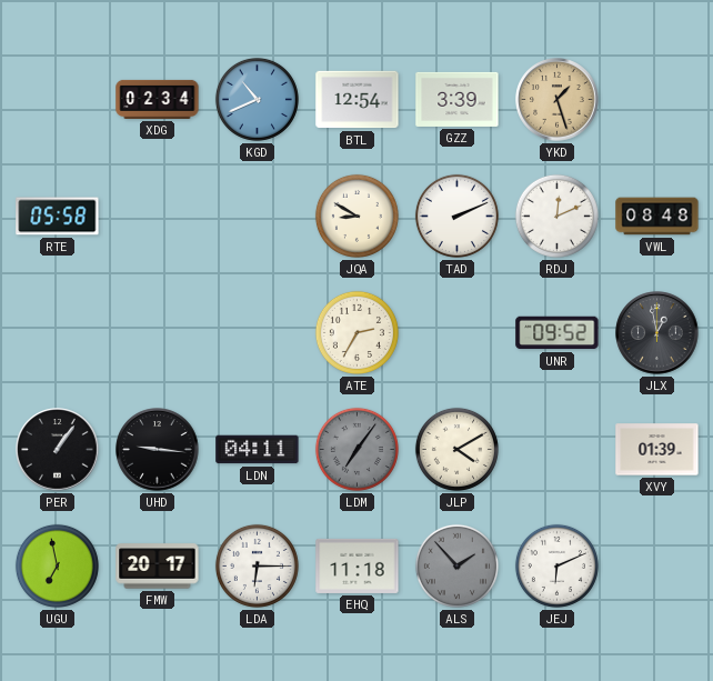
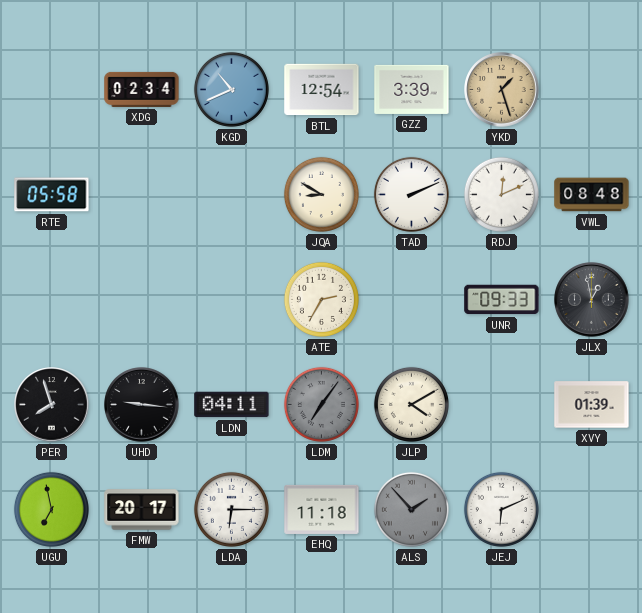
UNR: 09:52 -> 09:33
PER: 1:06 -> 7:57
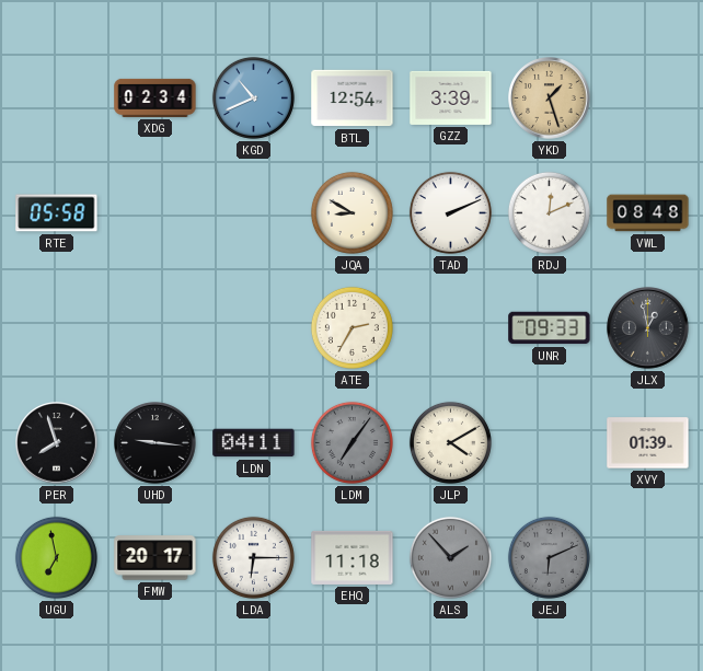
JEJ dial: white -> grey
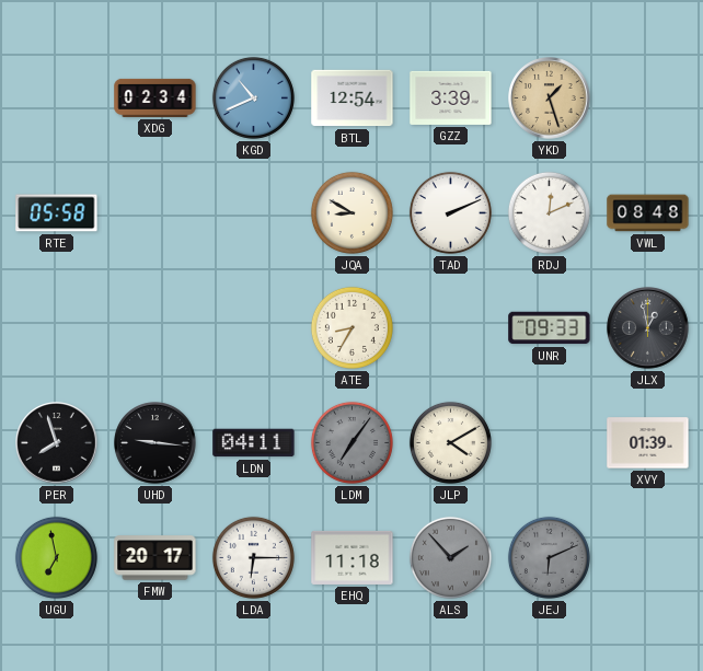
ATE: 2:35 -> 8:35
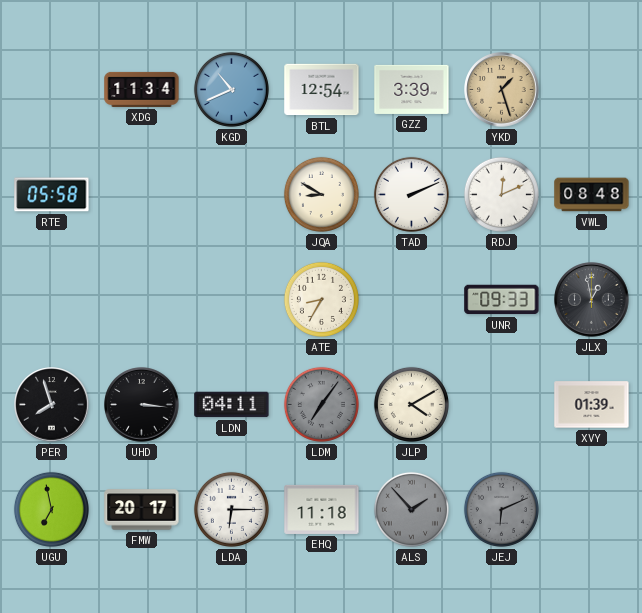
XDG: 02:34 -> 11:34
UHD: 9:16 -> 3:16
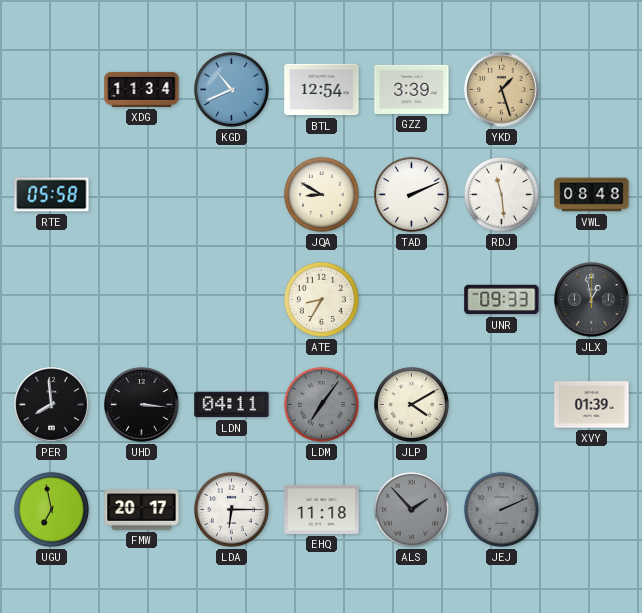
RDJ: 12:11 -> 11:29
PER: 7:57 -> 7:59
JEJ: 6:11 -> 2:11
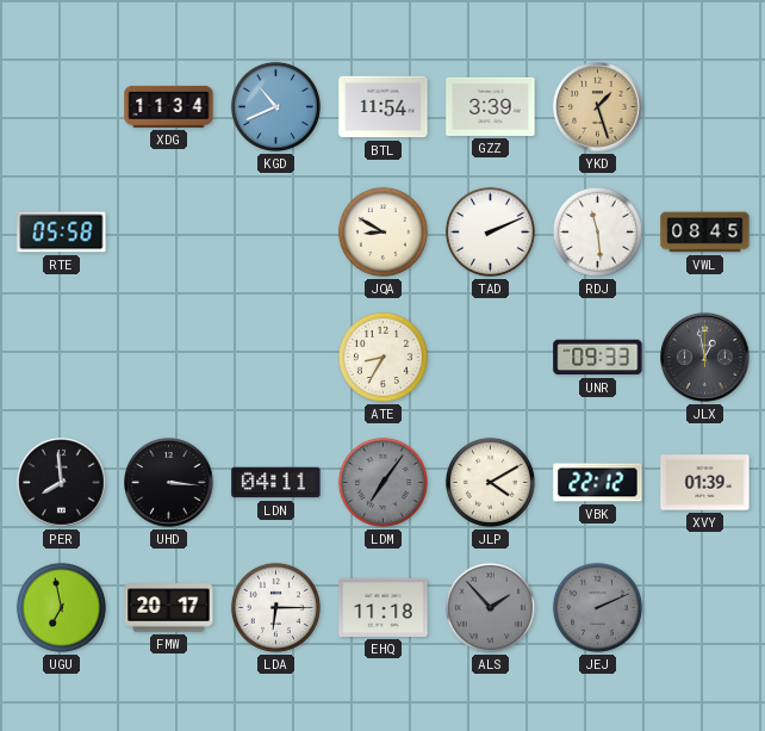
BTL: 12:54 -> 11:54
VWL: 08:48 -> 08:45
VBK: none -> 22:12
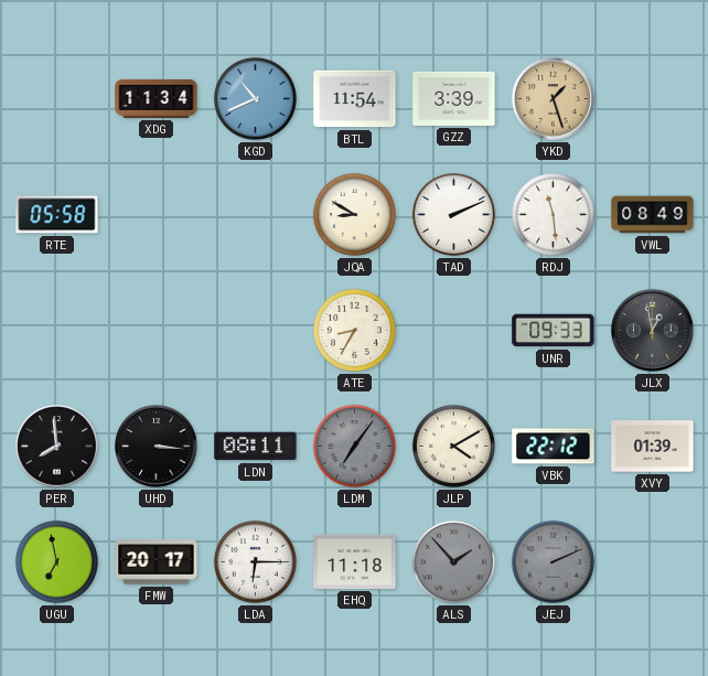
VWL: 08:45 -> 08:49
LDN: 04:11 -> 08:11
